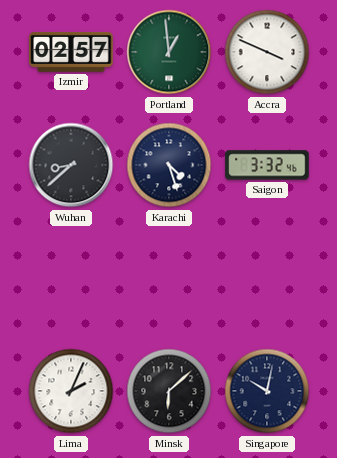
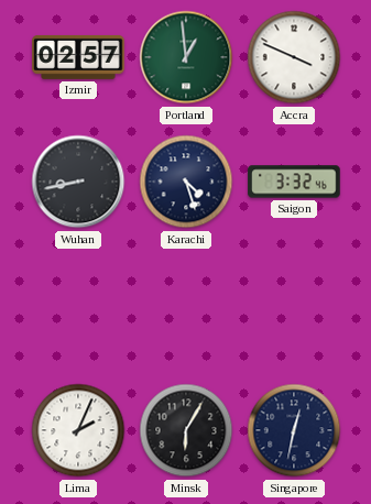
Wuhan: 8:38 -> 8:43
Minsk: 6:08 -> 6:05
Singapore: 10:02 -> 12:32
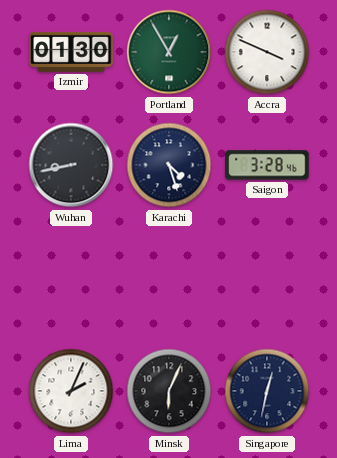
Izmir: 02:57 -> 01:30
Portland: 12:59 -> 12:55
Saigon: 3:32 -> 3:28
Minsk: 6:05 -> 6:04
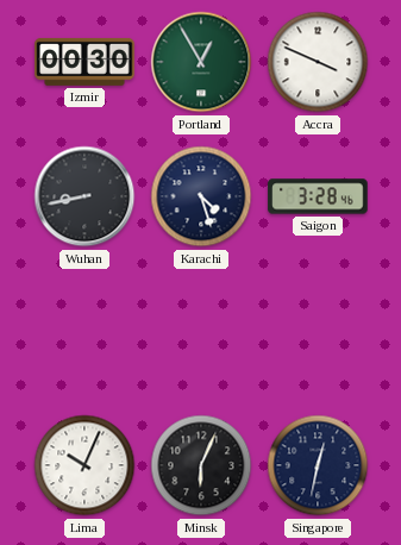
Izmir: 01:30 -> 00:30
Lima: 2:04 -> 10:04
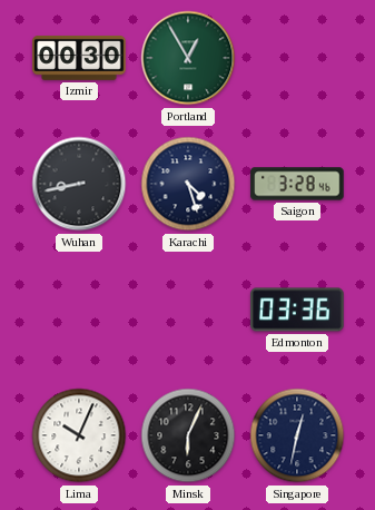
Accra: 3:49 -> none
Edmonton: none -> 03:36
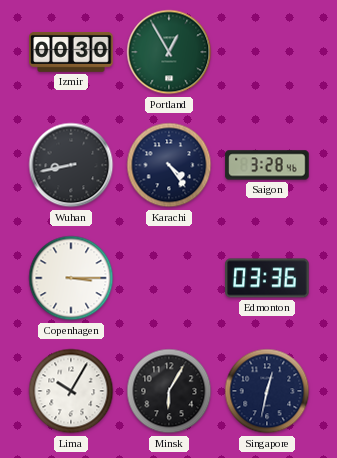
Karachi: 4:27 -> 4:24
Copenhagen: none -> 3:15
Lima: 10:04 -> 10:05
Minsk: 6:04 -> 6:05
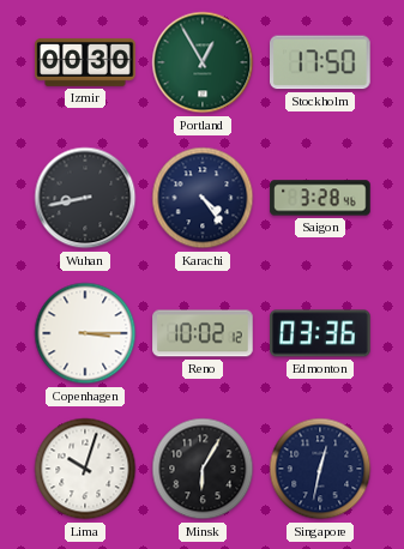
Stockholm: none -> 17:50
Reno: none -> 10:02
Lima: 10:05 -> 10:03
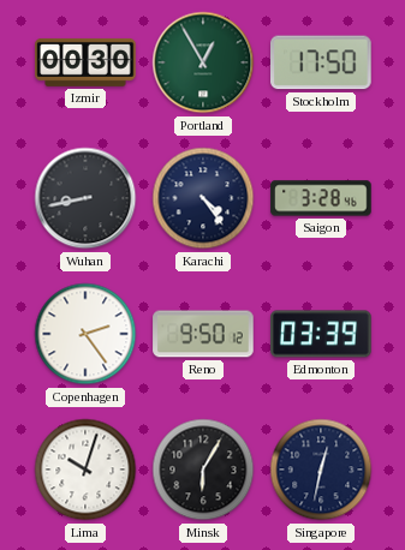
Copenhagen: 3:15 -> 2:24
Reno: 10:02 -> 9:50
Edmonton: 03:36 -> 03:39
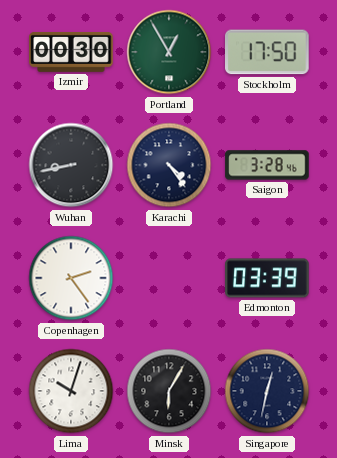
Reno: 9:50 -> none
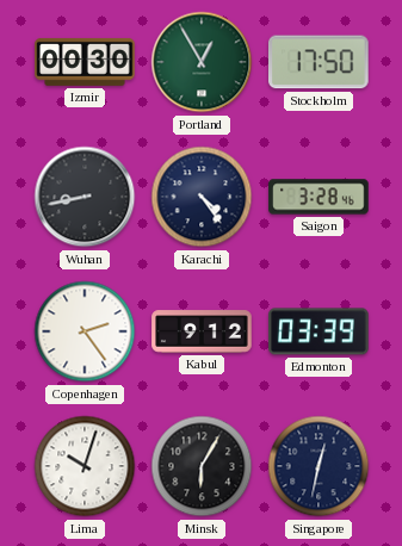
Kabul: none -> 9:12
